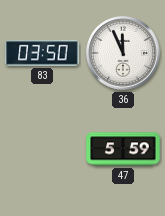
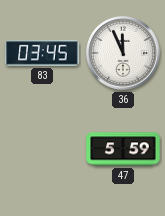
83: 03:50 -> 03:45
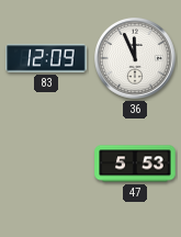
83: 03:45 -> 12:09
47: 5:59 -> 5:53
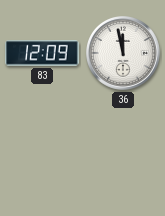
36: 11:56 -> 11:58
47: 5:53 -> none
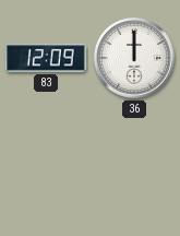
36: 11:58 -> 12:00
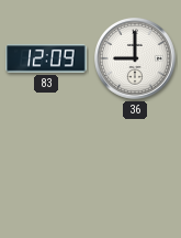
36: 12:00 -> 9:00
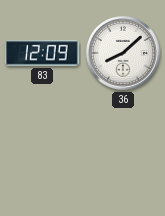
36: 9:00 -> 8:08
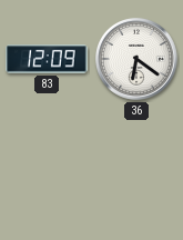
36: 8:08 -> 6:21
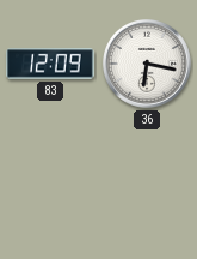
36: 6:21 -> 6:17
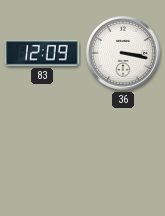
36: 6:17 -> 3:17
